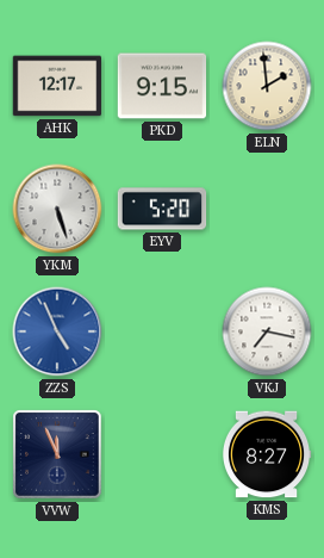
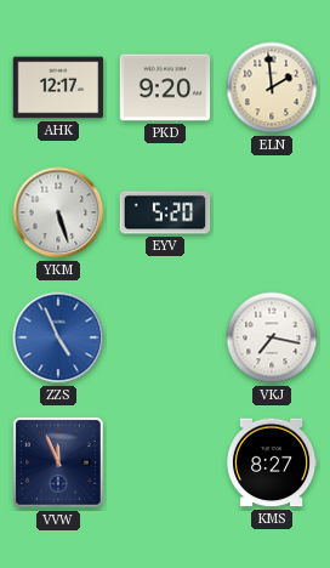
PKD: 9:15 -> 9:20
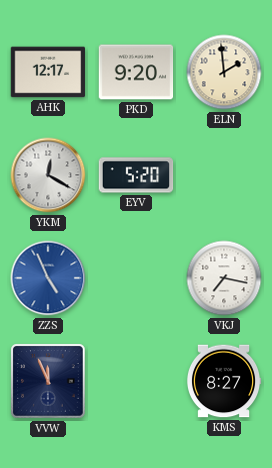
YKM: 5:27 -> 12:20
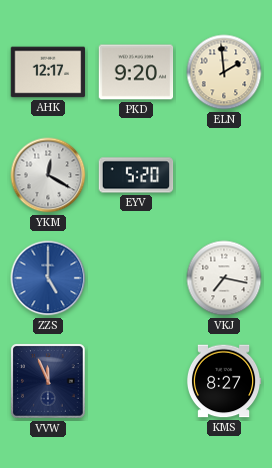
ZZS: 4:56 -> 5:00
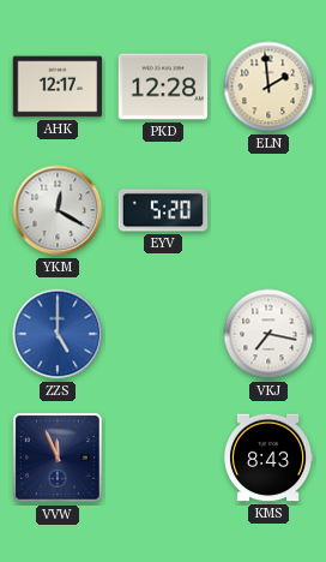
PKD: 9:20 -> 12:28
KMS: 8:27 -> 8:43
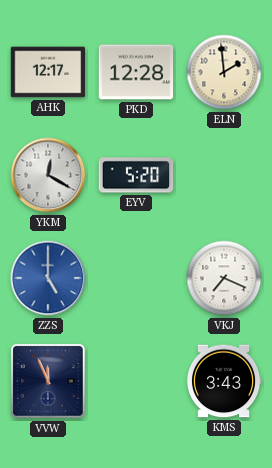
VKJ: 7:17 -> 7:19
KMS: 8:43 -> 3:43
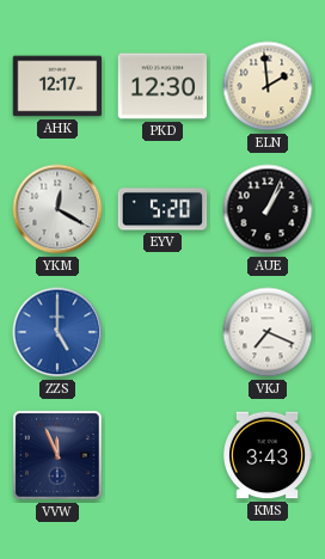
PKD: 12:28 -> 12:30
AUE: none -> 1:04
